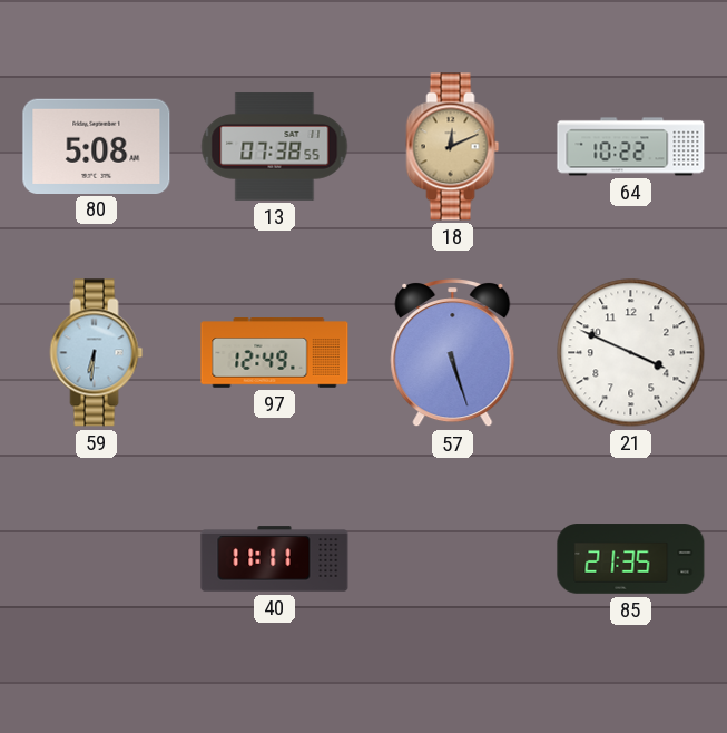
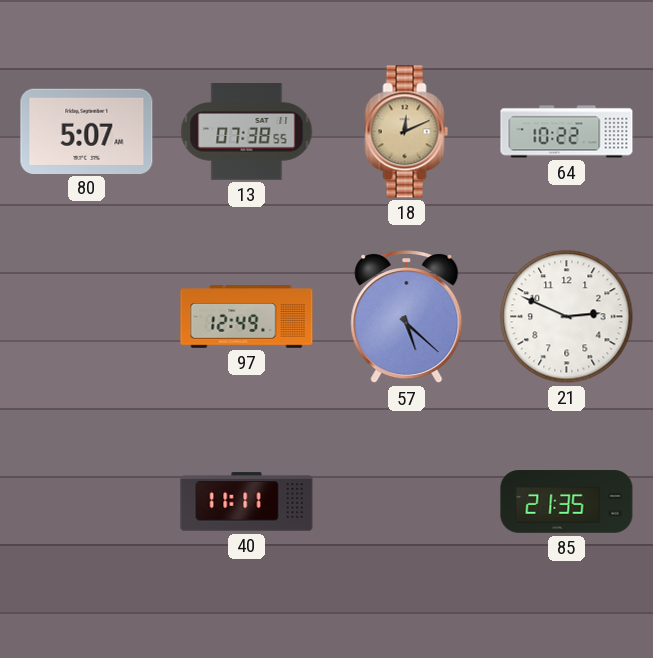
80: 5:08 -> 5:07
59: 6:31 -> none
57: 5:27 -> 5:22
21: 3:49 -> 2:49
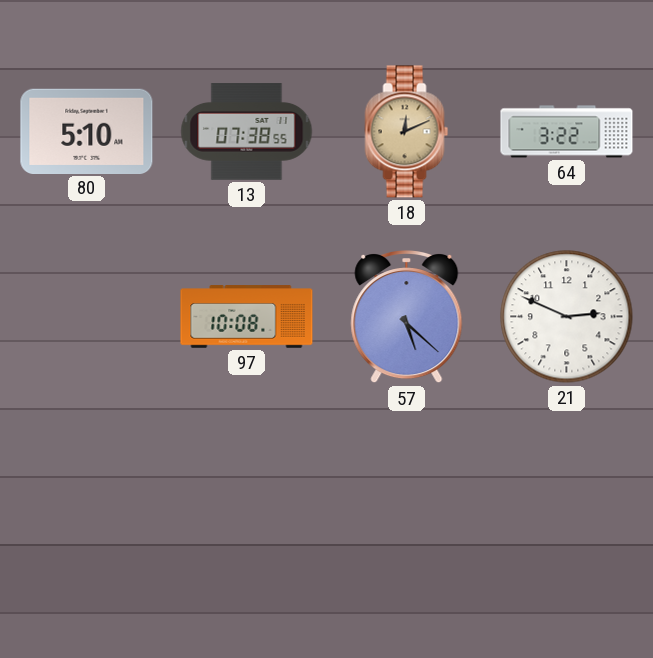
80: 5:07 -> 5:10
64: 10:22 -> 3:22
97: 12:49 -> 10:08
40: 11:11 -> none
85: 21:35 -> none
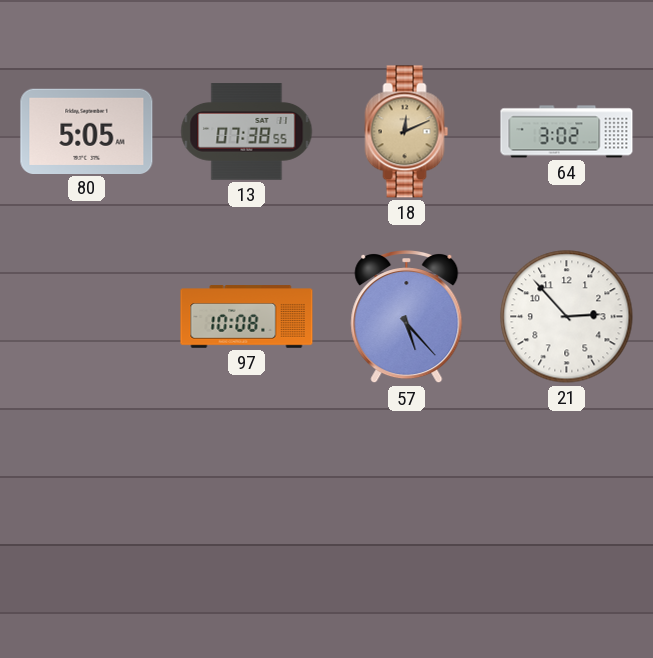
80: 5:10 -> 5:05
64: 3:22 -> 3:02
57: 5:22 -> 5:23
21: 2:49 -> 2:53
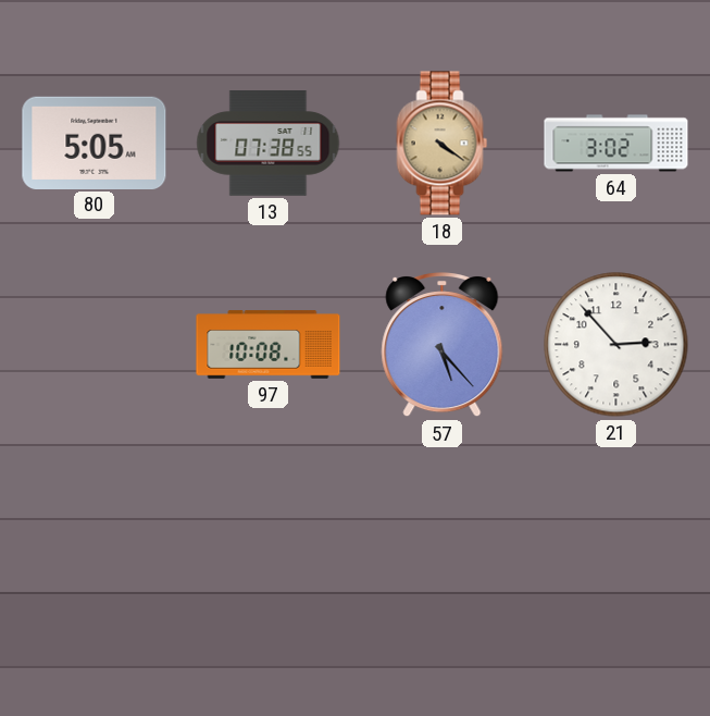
18: 12:11 -> 4:21
